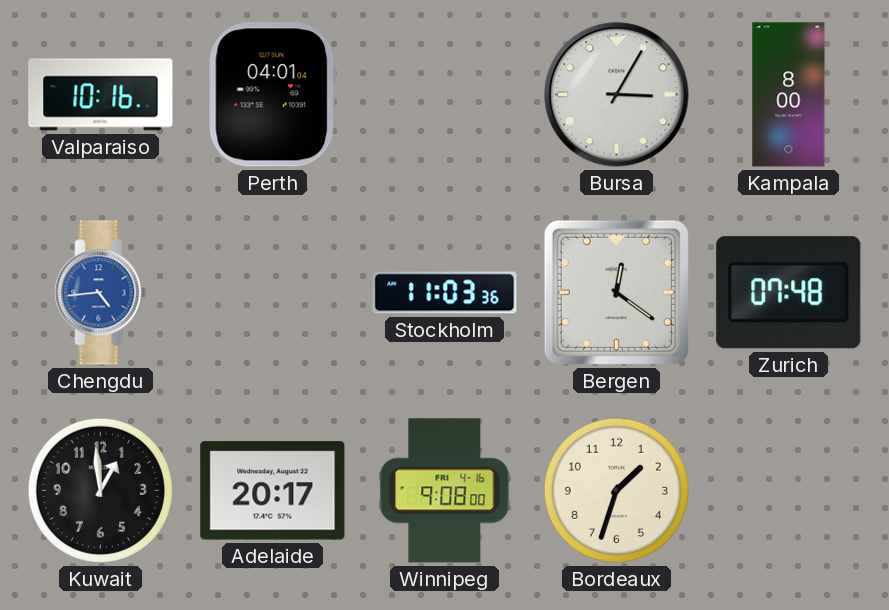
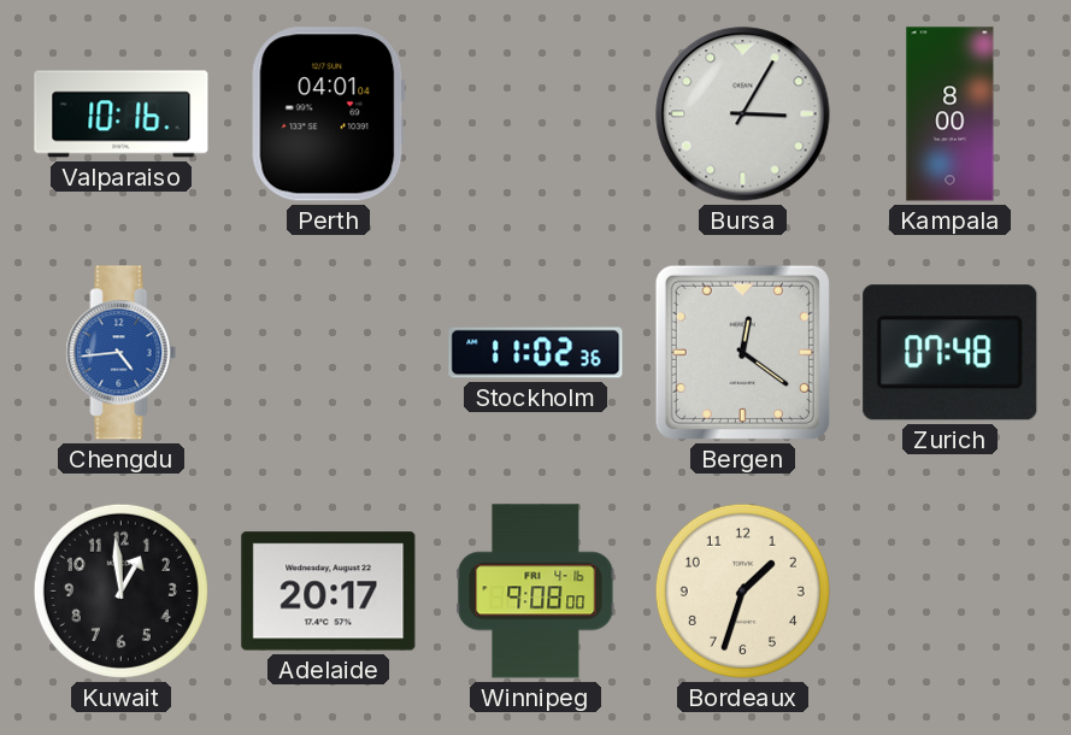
Stockholm: 11:03 -> 11:02
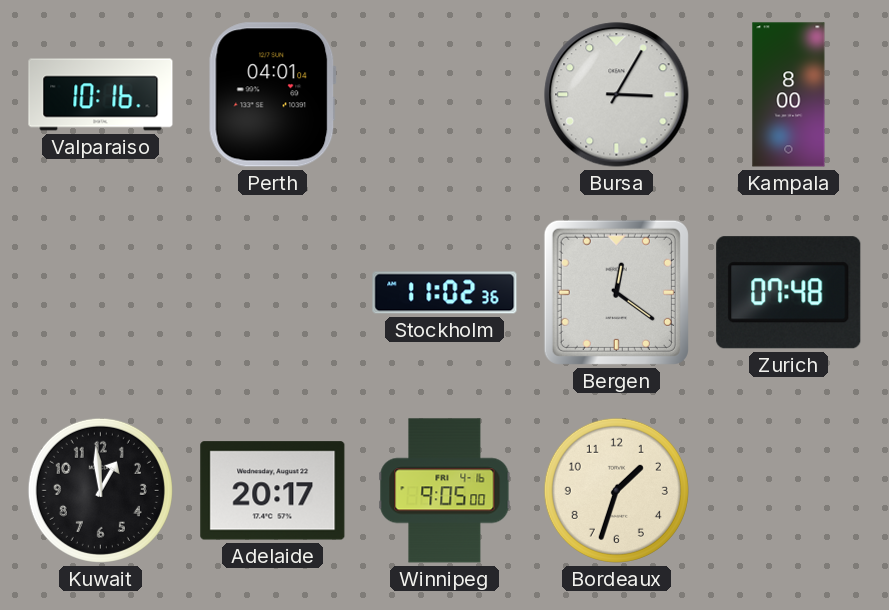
Chengdu: 4:44 -> none
Winnipeg: 9:08 -> 9:05
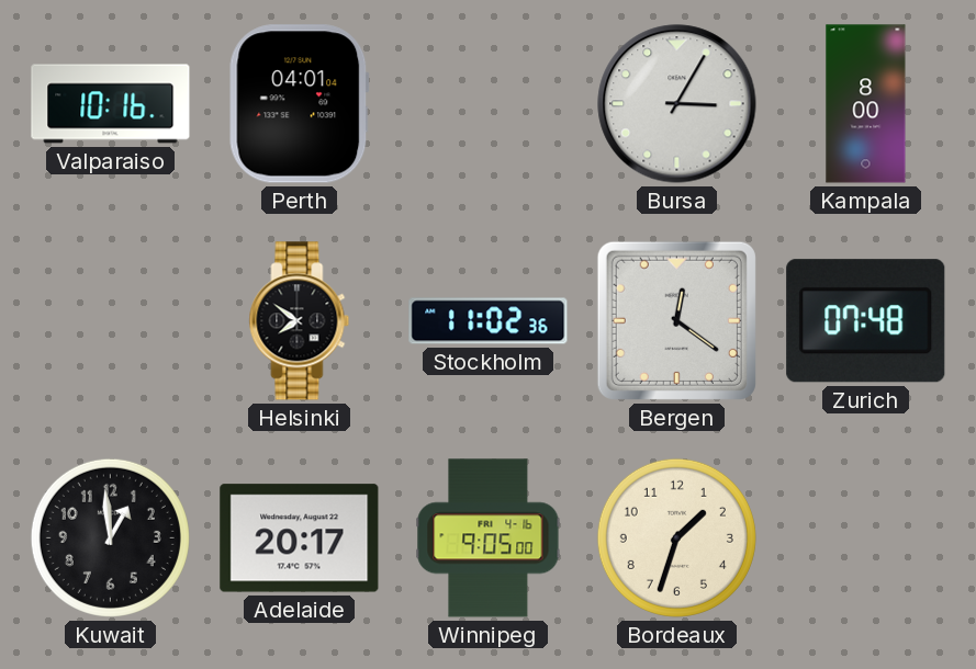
Helsinki: none -> 7:51
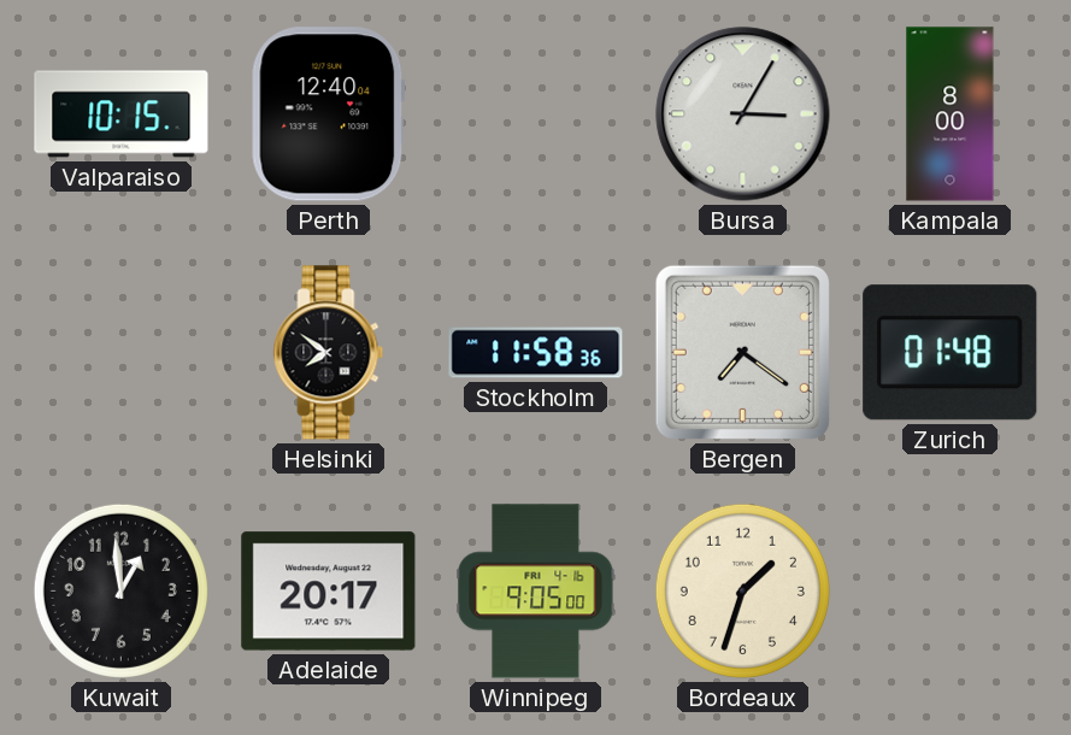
Valparaiso: 10:16 -> 10:15
Perth: 04:01 -> 12:40
Stockholm: 11:02 -> 11:58
Bergen: 12:21 -> 7:21
Zurich: 07:48 -> 01:48
